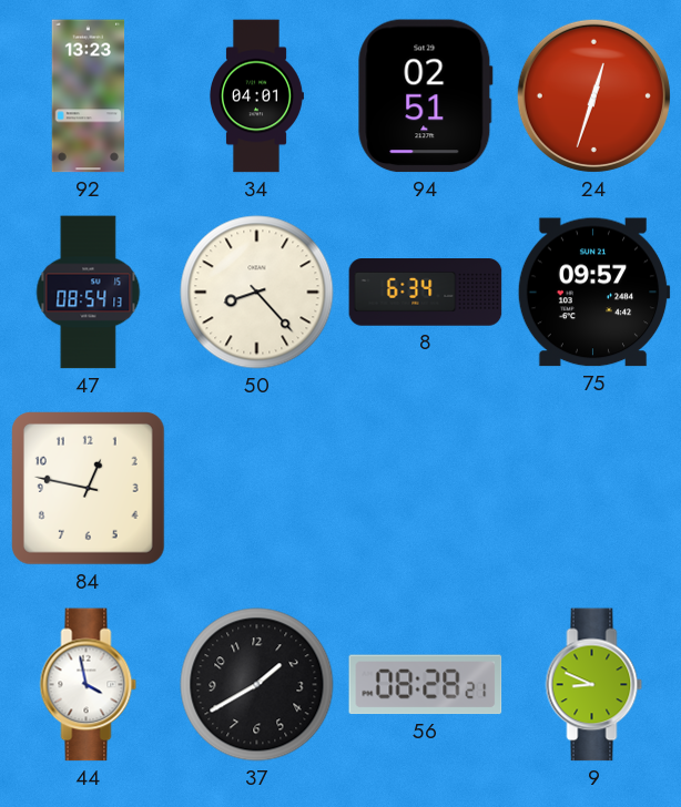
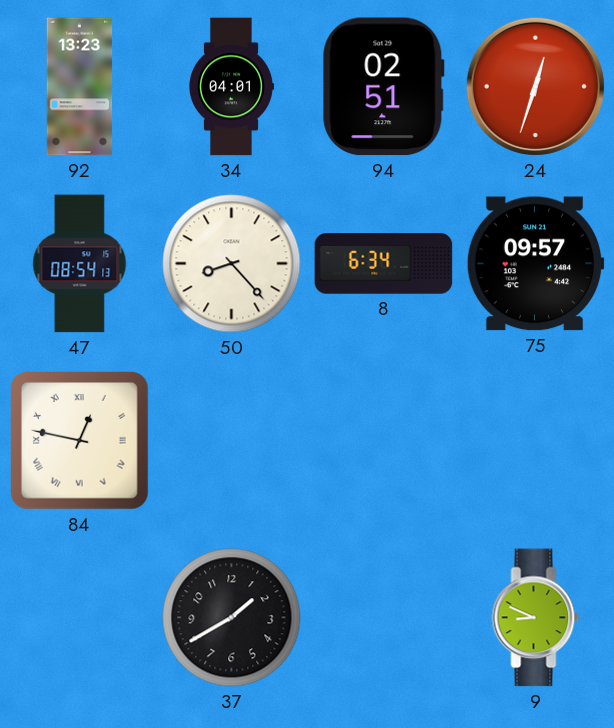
84 numerals: Arabic -> Roman
44: 3:58 -> none
56: 08:28 -> none
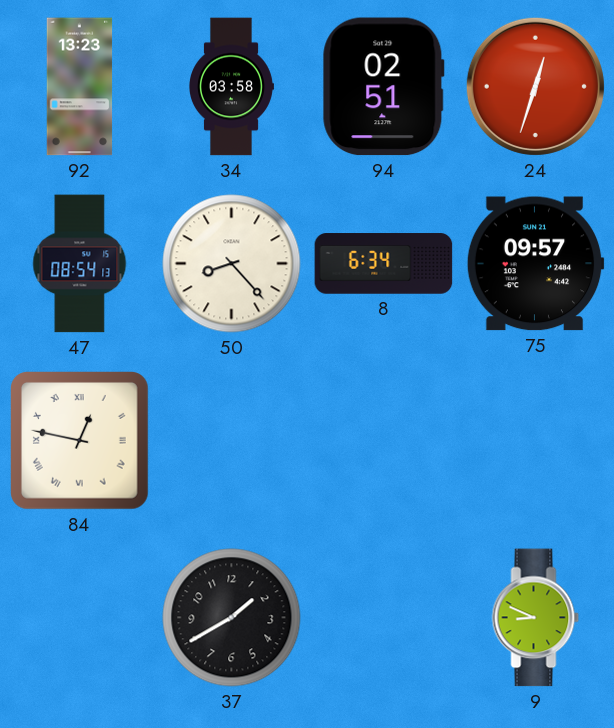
34: 04:01 -> 03:58
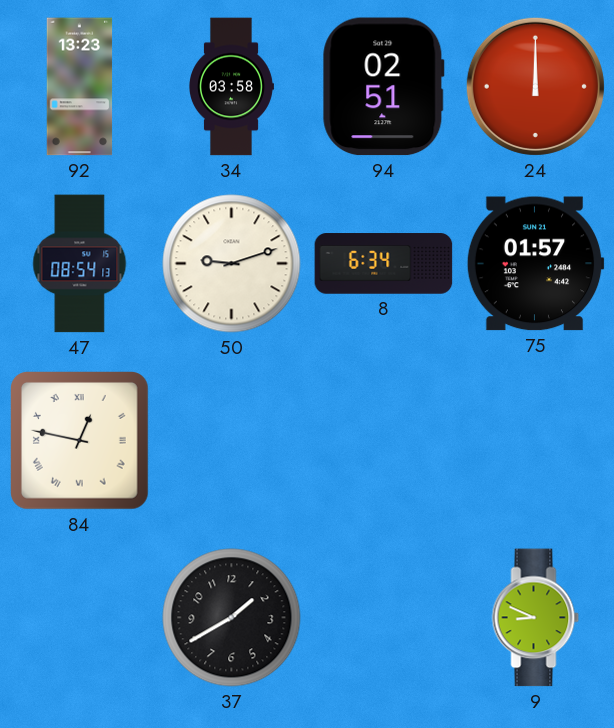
24: 12:33 -> 12:00
50: 8:23 -> 9:12
75: 09:57 -> 01:57
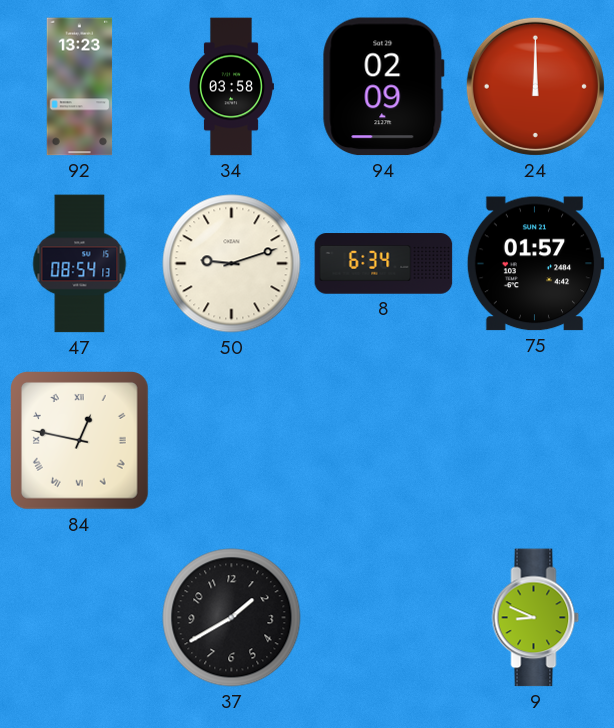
94: 02:51 -> 02:09
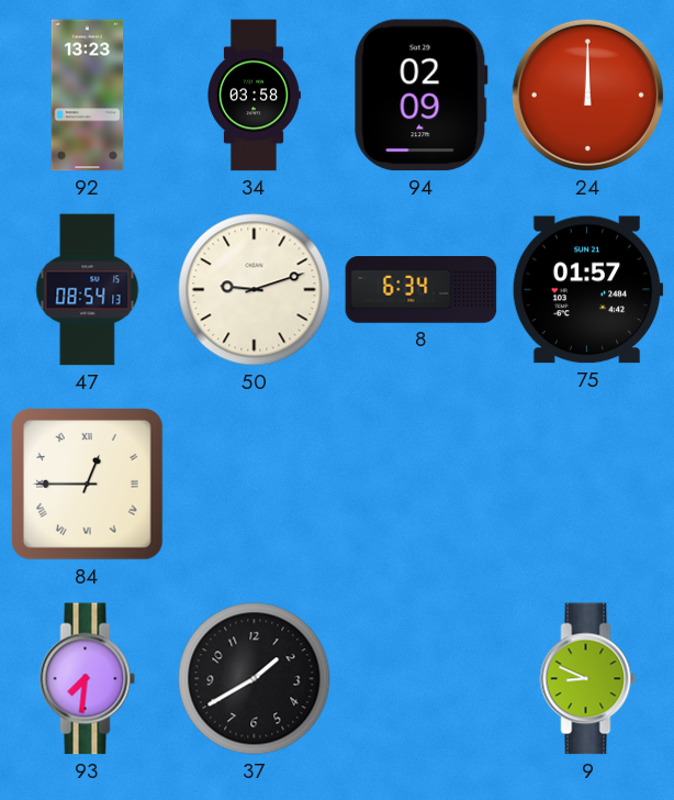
84: 12:47 -> 12:45
93: none -> 7:31
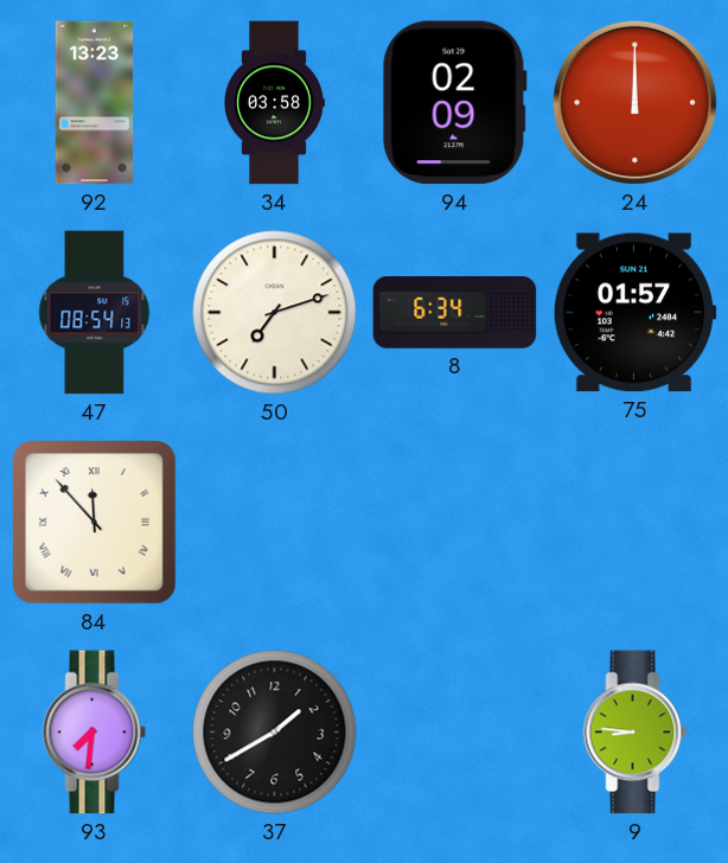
50: 9:12 -> 7:12
84: 12:45 -> 11:53
9: 8:49 -> 8:46
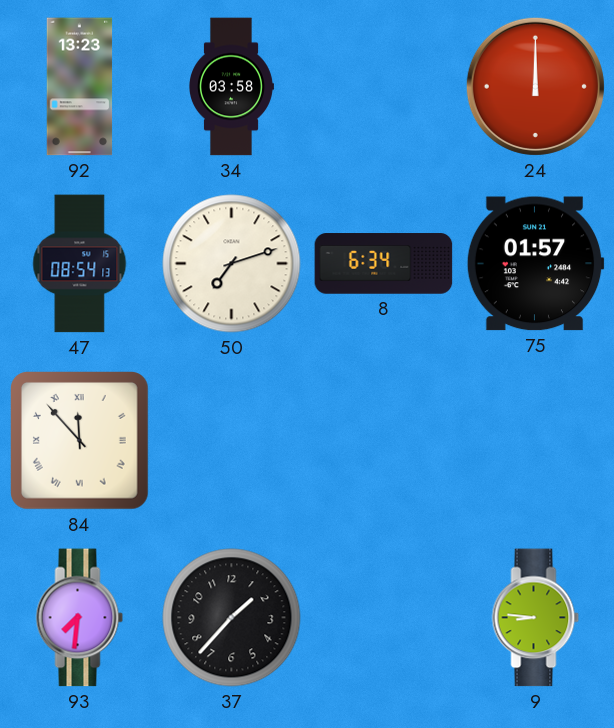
94: 02:09 -> none
37: 1:40 -> 1:37
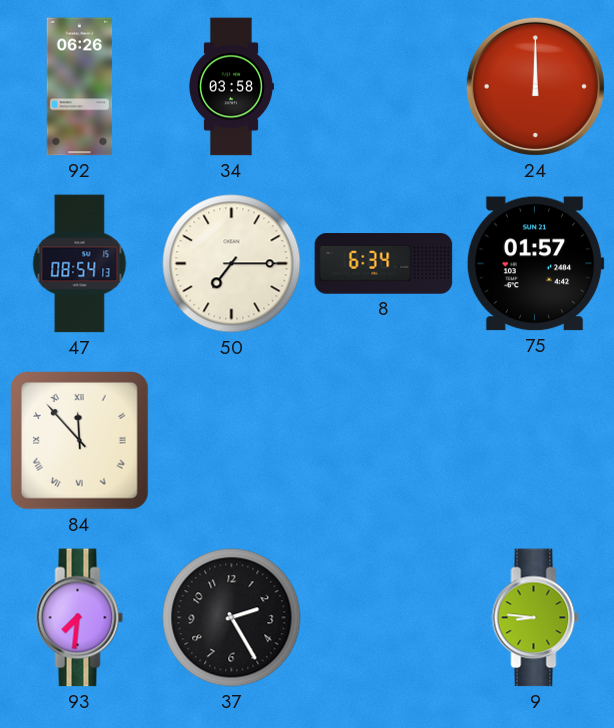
92: 13:23 -> 06:26
50: 7:12 -> 7:15
37: 1:37 -> 2:25
